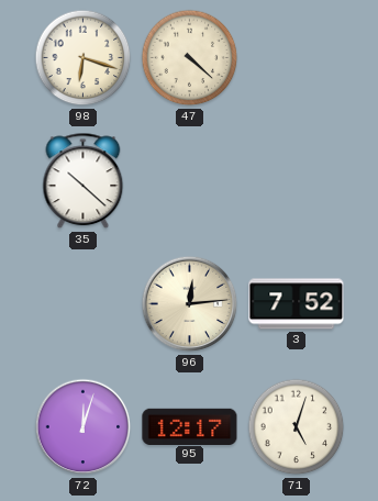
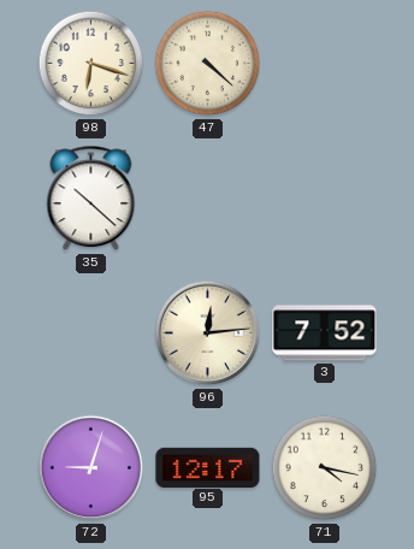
72: 12:03 -> 9:03
71: 5:03 -> 4:17
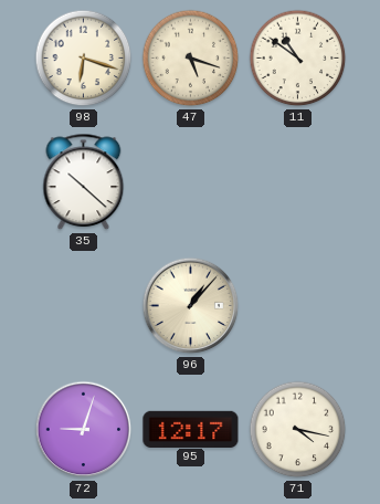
47: 4:22 -> 5:18
11: none -> 10:51
96: 12:14 -> 1:07
3: 7:52 -> none
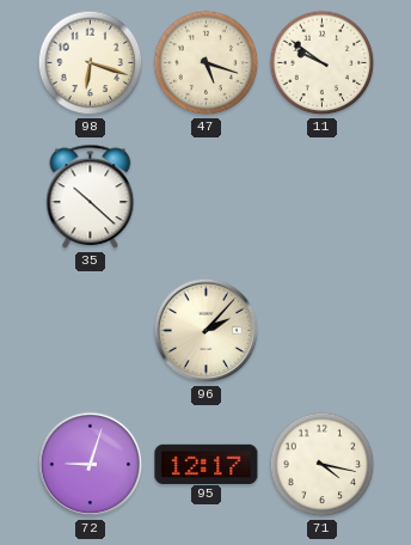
11: 10:51 -> 9:51
96: 1:07 -> 2:07
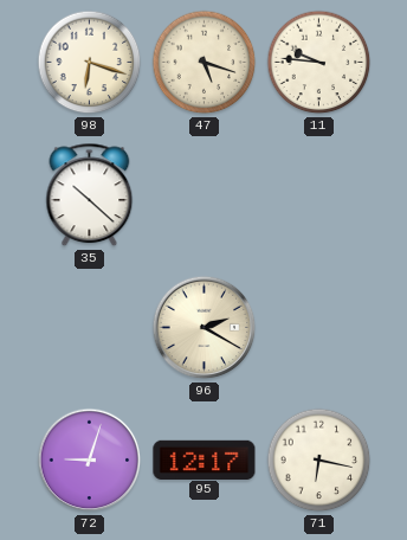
11: 9:51 -> 9:46
96: 2:07 -> 2:20
71: 4:17 -> 6:17
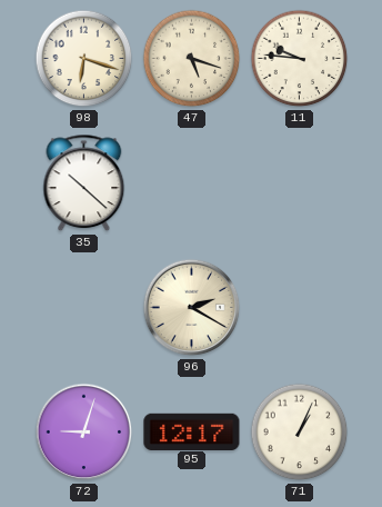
71: 6:17 -> 1:04
